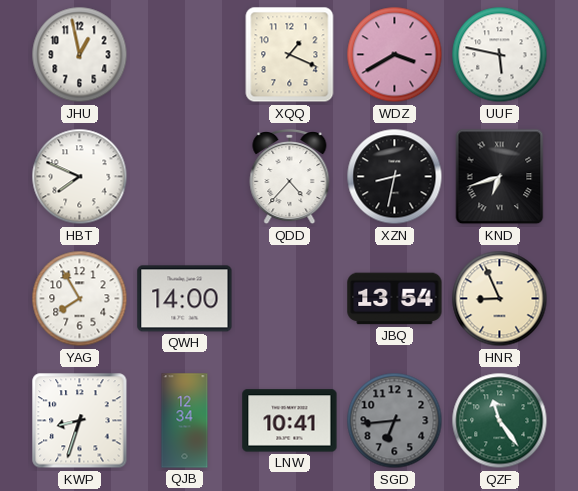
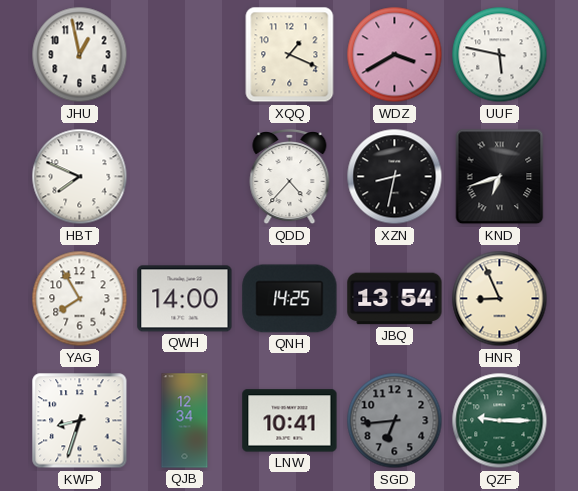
QNH: none -> 14:25
QZF: 11:24 -> 9:15
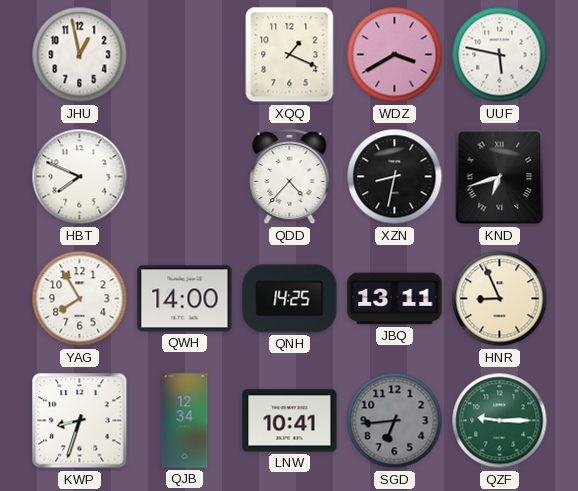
JBQ: 13:54 -> 13:11
